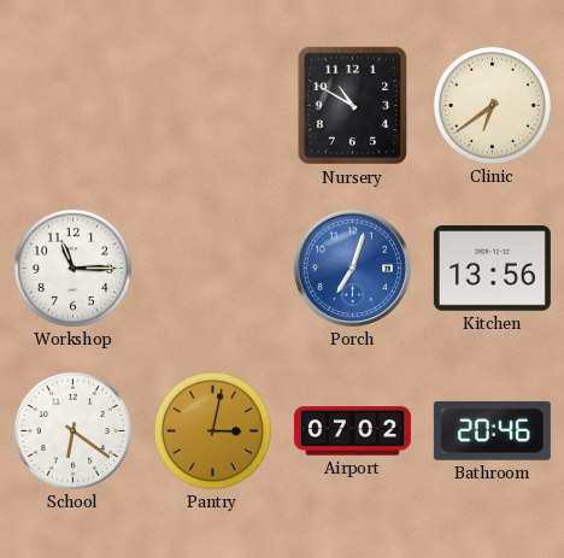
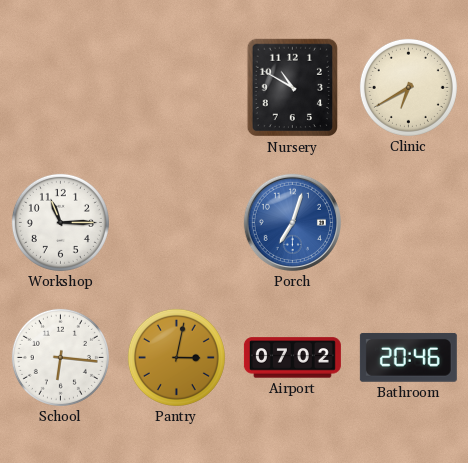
Clinic: 6:39 -> 6:40
Kitchen: 13:56 -> none
School: 6:21 -> 6:16
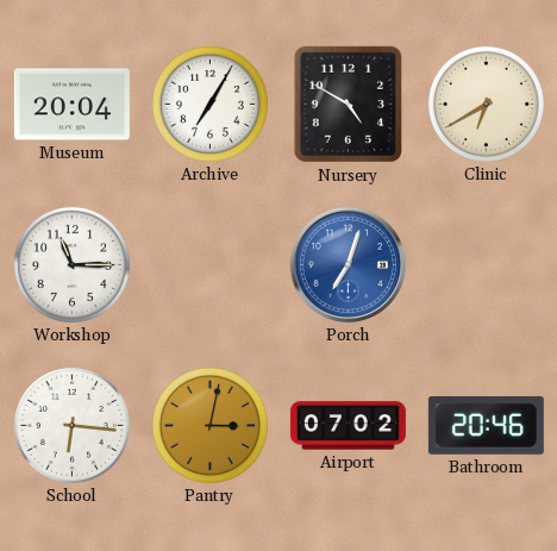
Museum: none -> 20:04
Archive: none -> 7:05
Nursery: 10:50 -> 4:50
